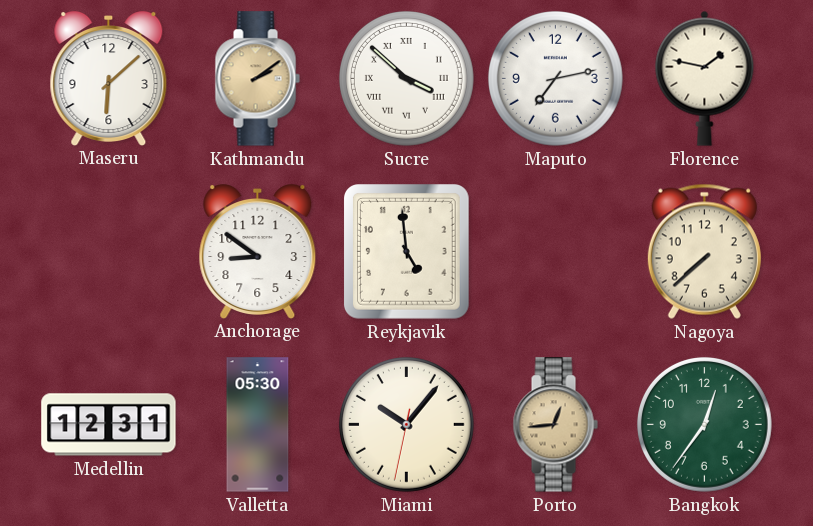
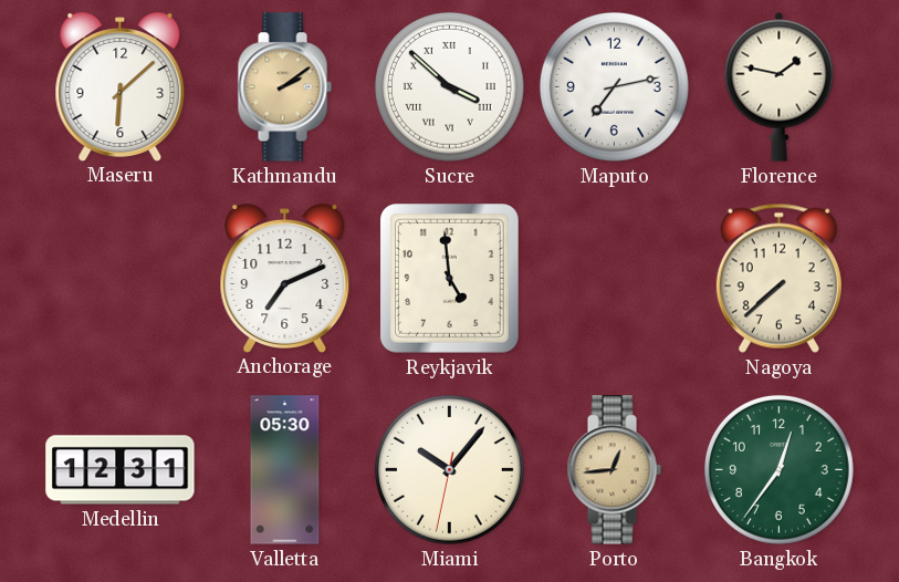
Anchorage: 8:51 -> 7:11
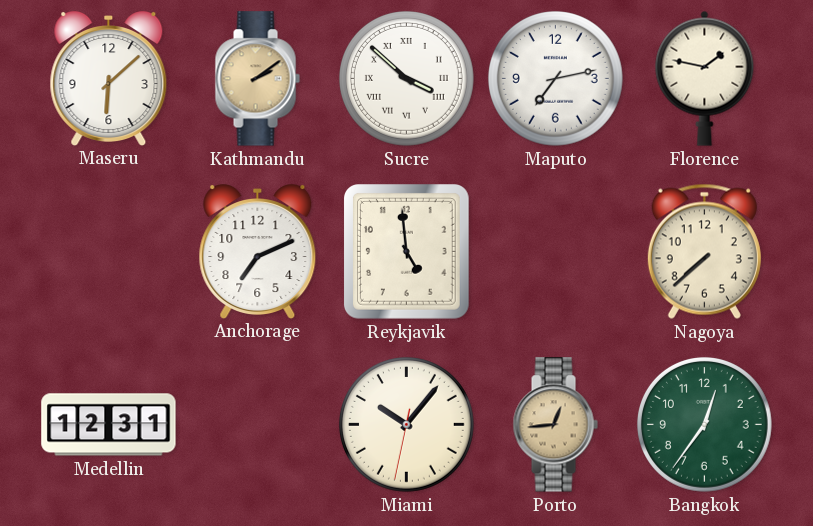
Valletta: 05:30 -> none
